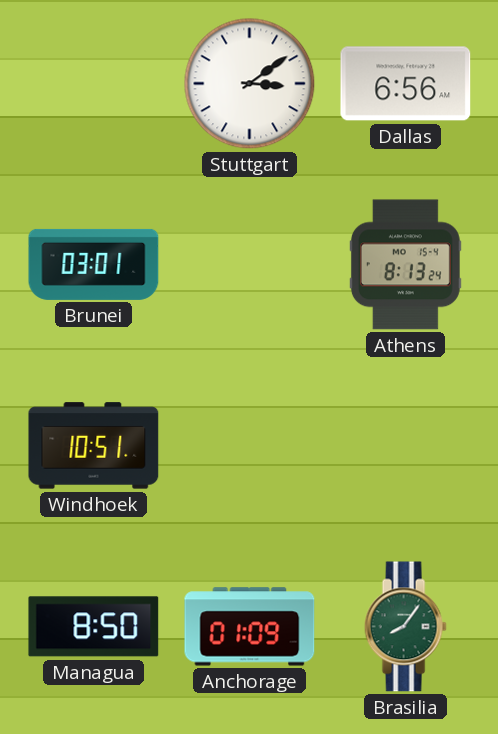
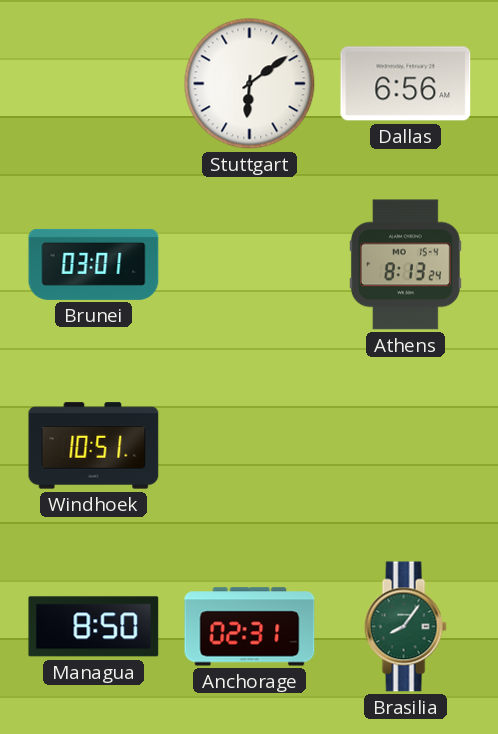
Stuttgart: 3:09 -> 6:09
Anchorage: 01:09 -> 02:31
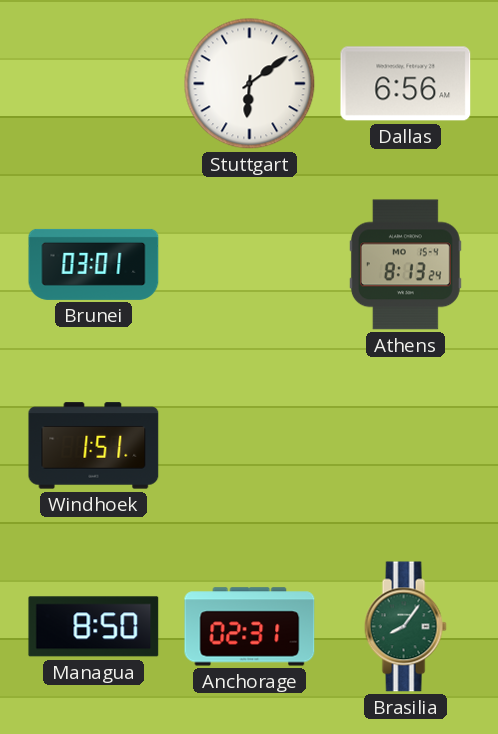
Windhoek: 10:51 -> 1:51
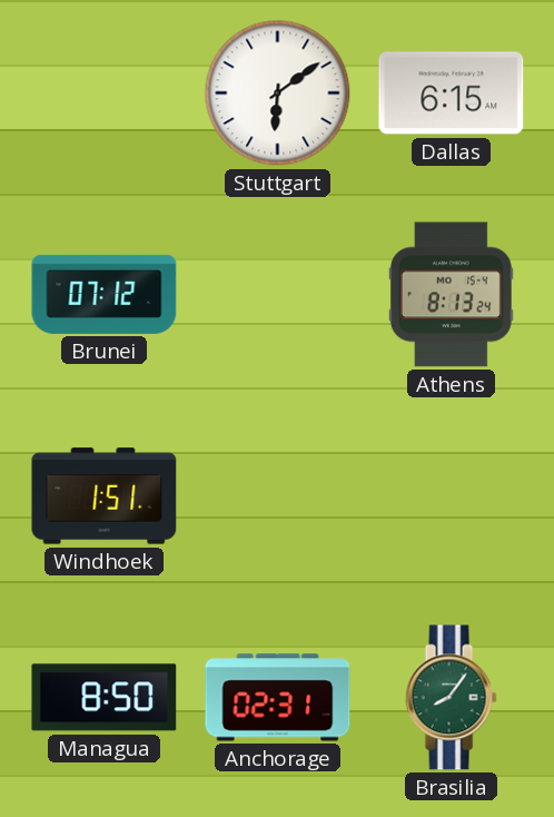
Dallas: 6:56 -> 6:15
Brunei: 03:01 -> 07:12
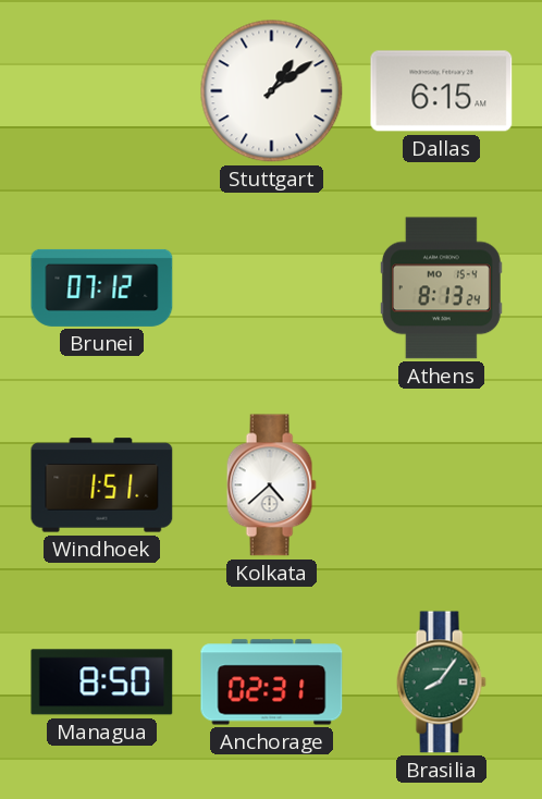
Stuttgart: 6:09 -> 1:09
Kolkata: none -> 4:38
